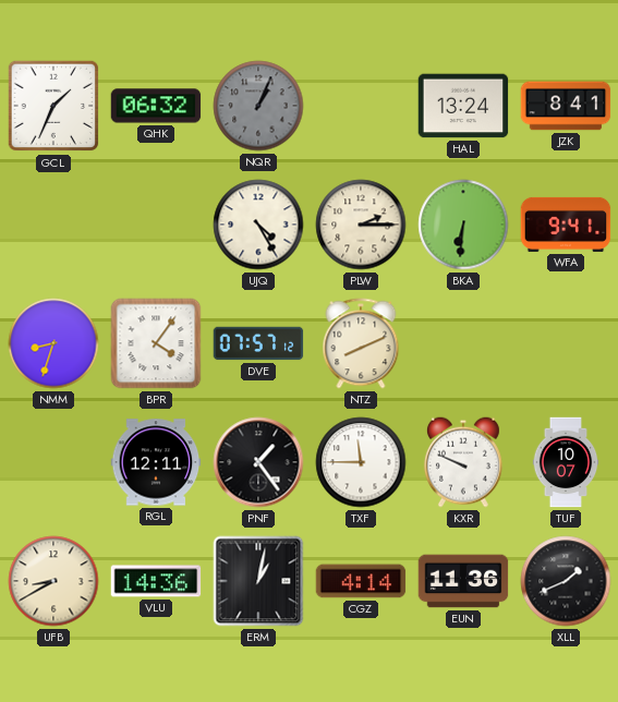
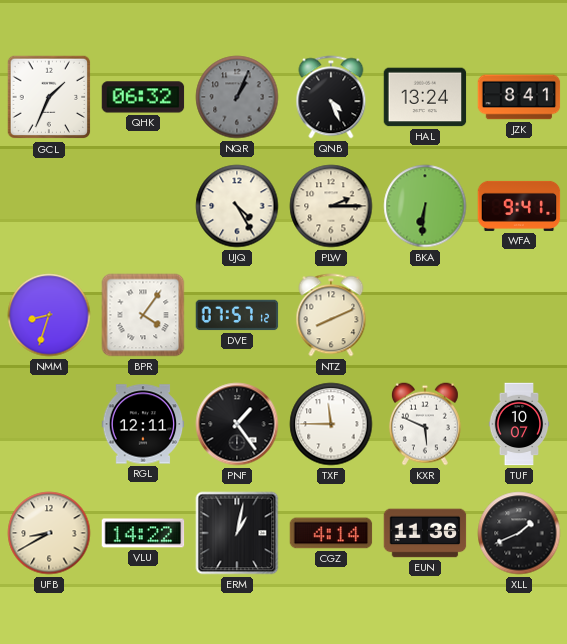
QNB: none -> 4:26
KXR: 9:49 -> 5:49
VLU: 14:36 -> 14:22
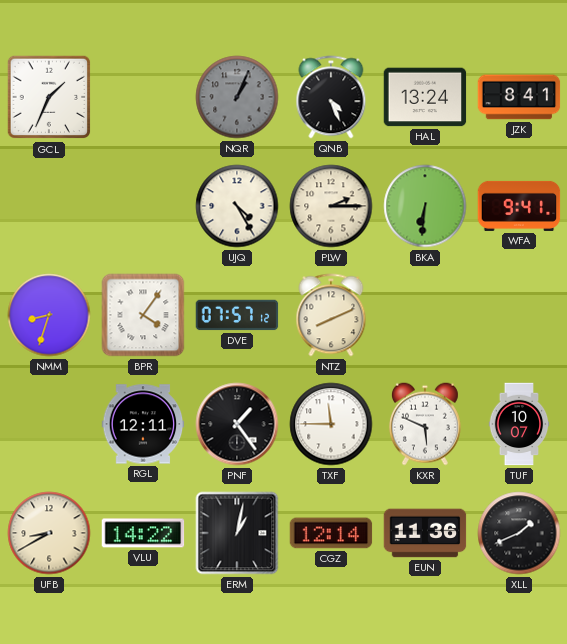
QHK: 06:32 -> none
CGZ: 4:14 -> 12:14
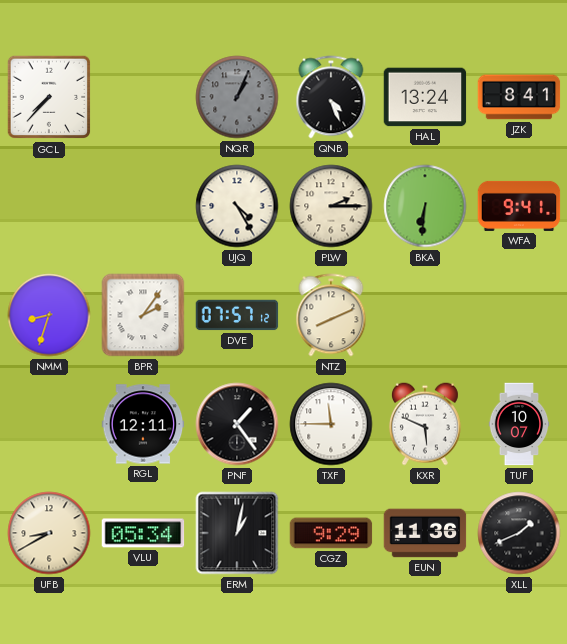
GCL: 1:34 -> 7:37
BPR: 4:06 -> 2:06
VLU: 14:22 -> 05:34
CGZ: 12:14 -> 9:29
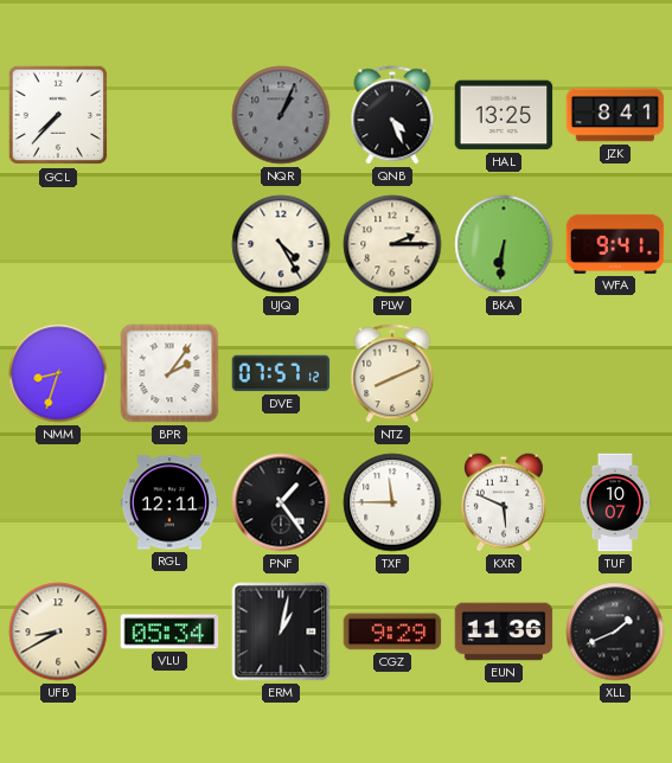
HAL: 13:24 -> 13:25
